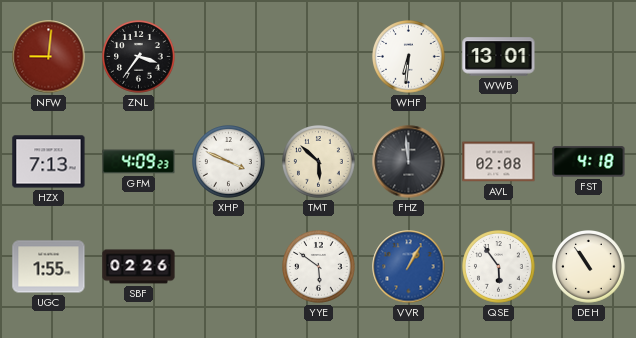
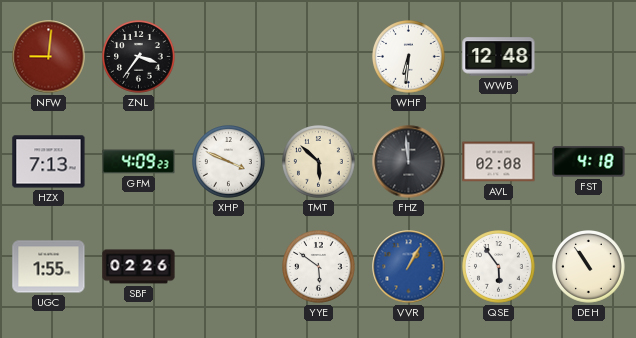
WWB: 13:01 -> 12:48
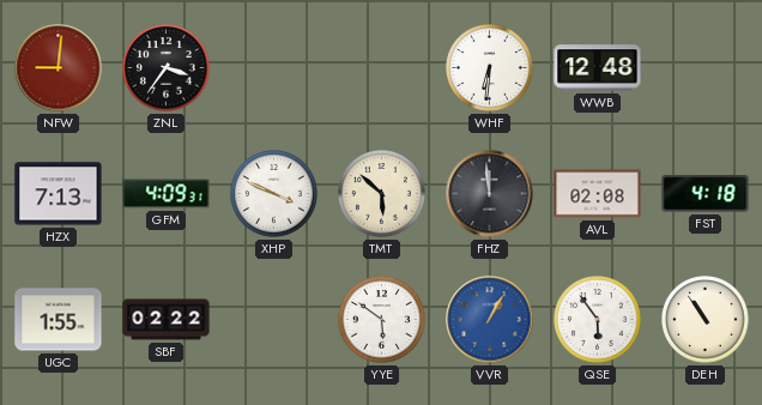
GFM: 4:09:23 -> 4:09:31
SBF: 02:26 -> 02:22
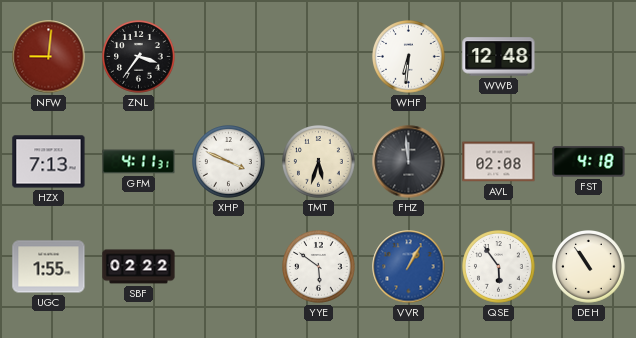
GFM: 4:09 -> 4:11
TMT: 5:52 -> 5:33
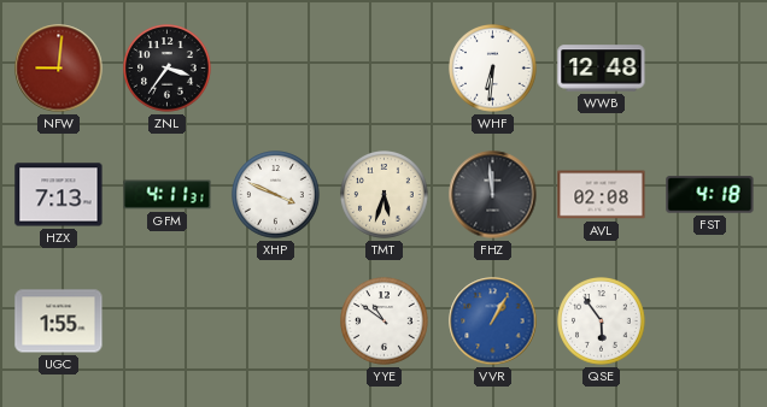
SBF: 02:22 -> none
YYE: 5:51 -> 10:51
DEH: 10:54 -> none
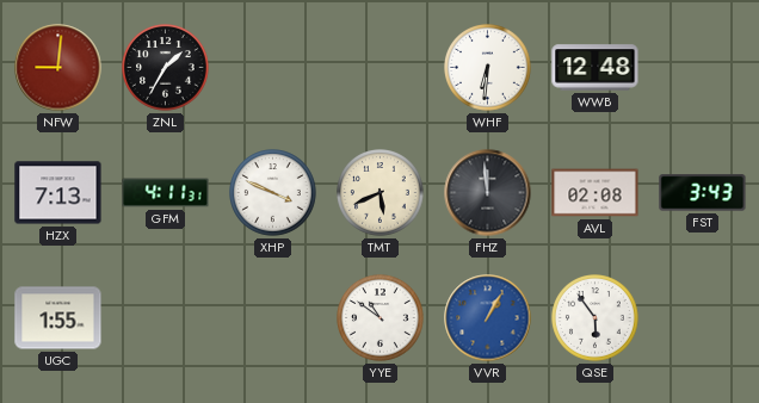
ZNL: 3:36 -> 1:35
TMT: 5:33 -> 5:41
FST: 4:18 -> 3:43
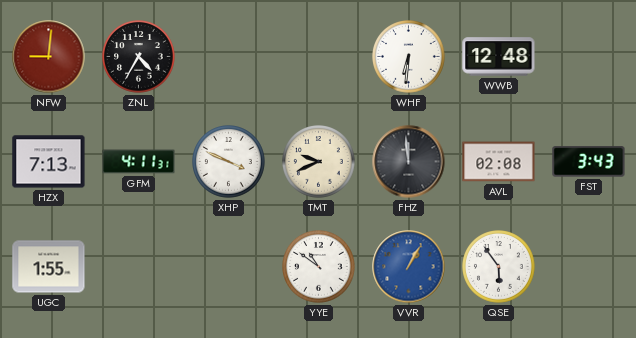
ZNL: 1:35 -> 4:35
TMT: 5:41 -> 9:41
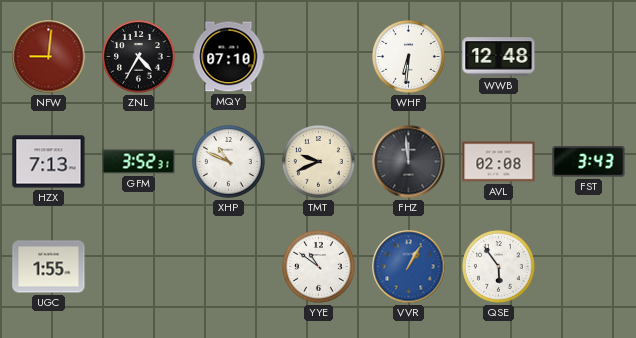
MQY: none -> 07:10
GFM: 4:11 -> 3:52
XHP: 3:49 -> 10:49
